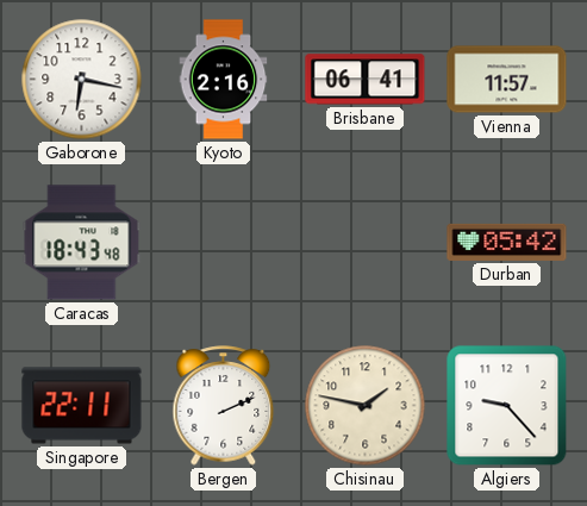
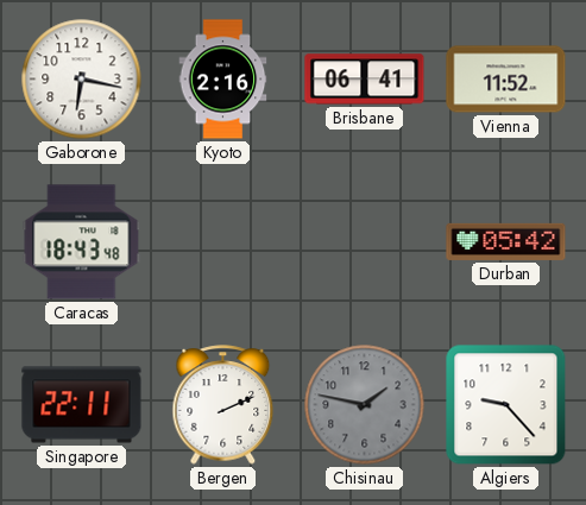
Vienna: 11:57 -> 11:52
Chisinau dial: cream -> grey
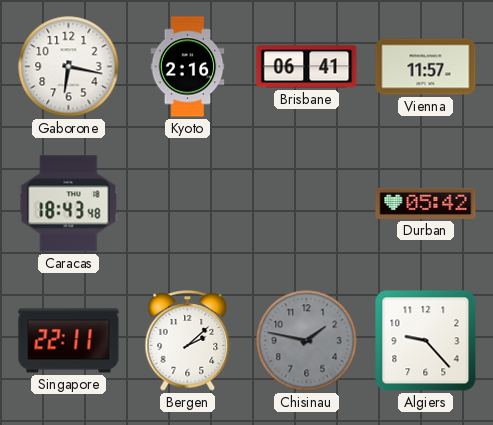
Vienna: 11:52 -> 11:57
Bergen: 2:11 -> 2:08
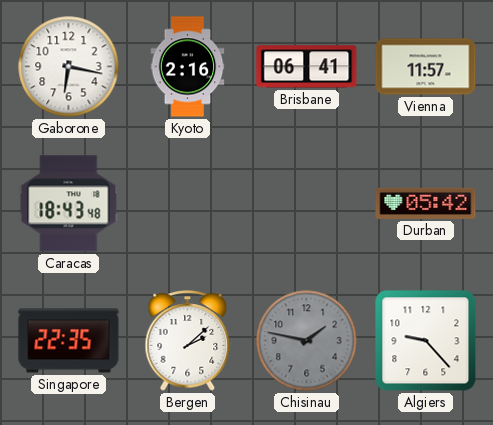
Singapore: 22:11 -> 22:35
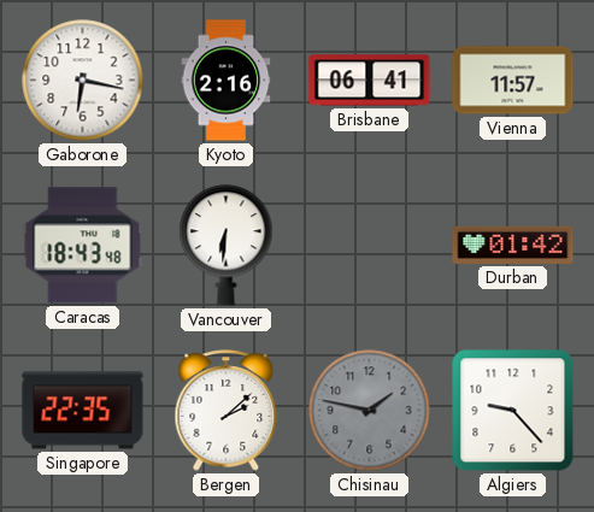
Vancouver: none -> 6:31
Durban: 05:42 -> 01:42
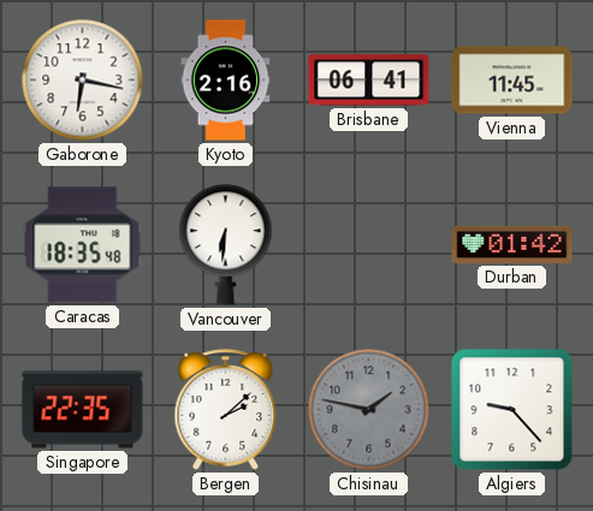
Vienna: 11:57 -> 11:45
Caracas: 18:43 -> 18:35
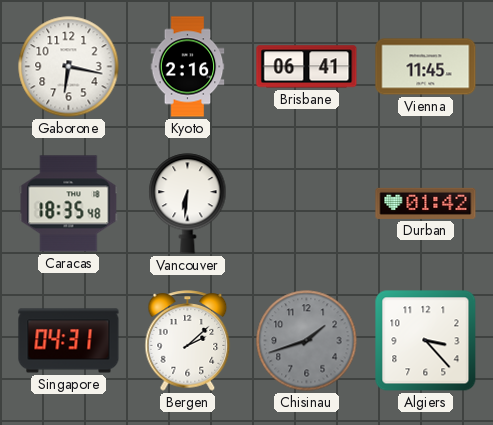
Singapore: 22:35 -> 04:31
Chisinau: 1:47 -> 1:42
Algiers: 9:23 -> 3:23
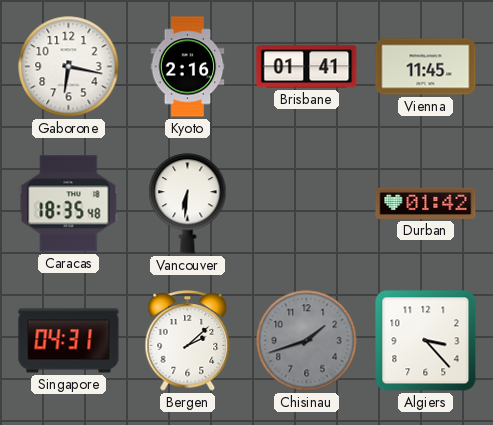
Brisbane: 06:41 -> 01:41
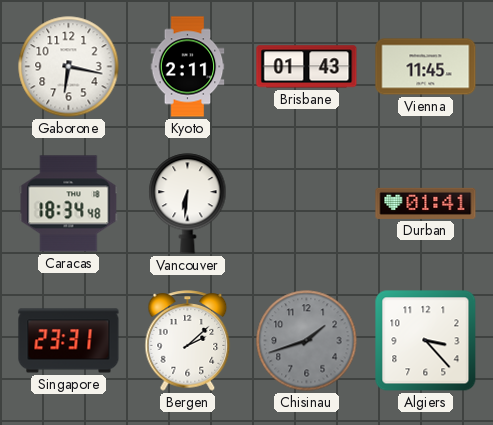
Kyoto: 2:16 -> 2:11
Brisbane: 01:41 -> 01:43
Caracas: 18:35 -> 18:34
Durban: 01:42 -> 01:41
Singapore: 04:31 -> 23:31
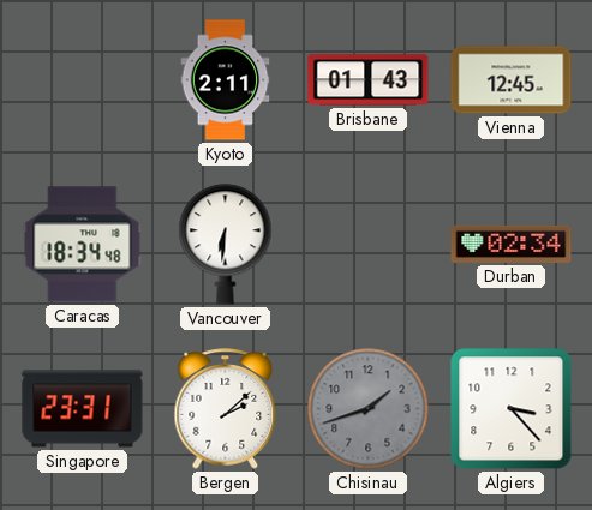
Gaborone: 6:17 -> none
Vienna: 11:45 -> 12:45
Durban: 01:41 -> 02:34
